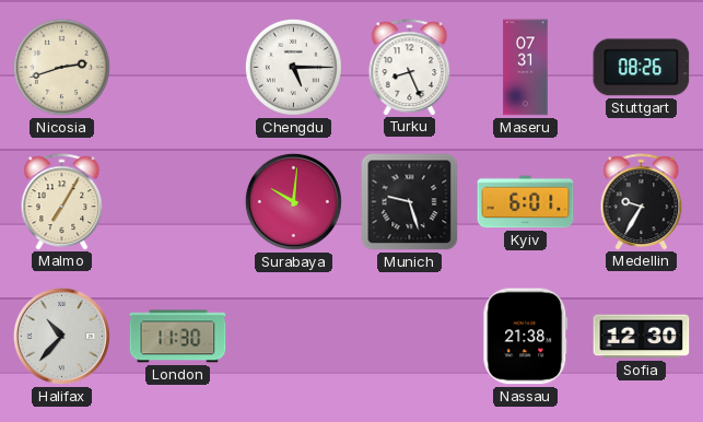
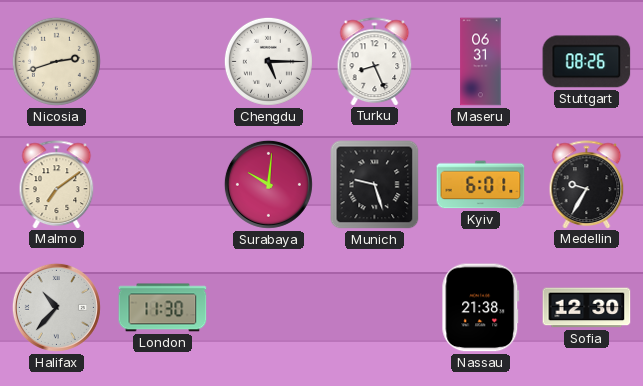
Maseru: 07:31 -> 06:31
Malmo: 7:05 -> 7:09
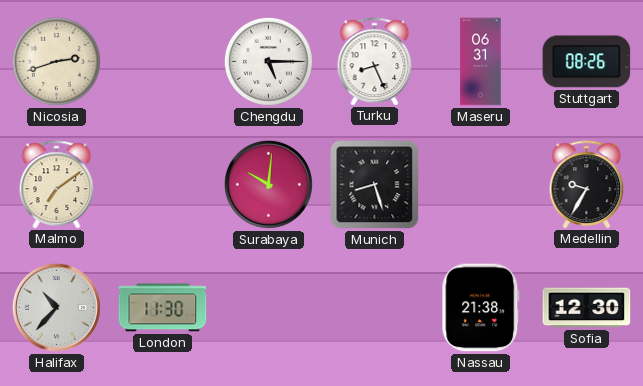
Munich: 9:27 -> 8:27
Kyiv: 6:01 -> none
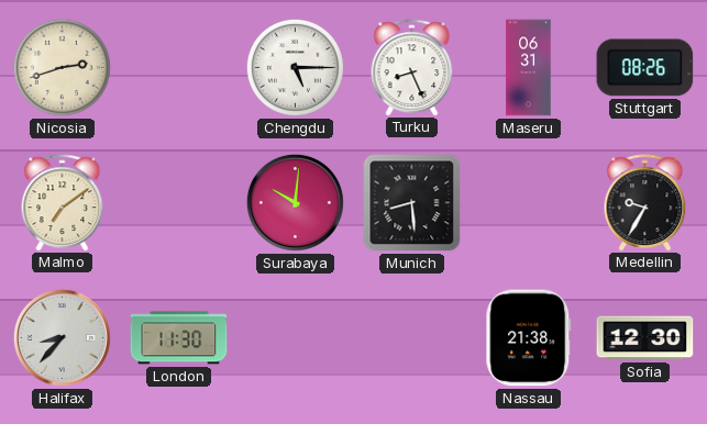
Munich: 8:27 -> 8:29
Halifax: 10:37 -> 8:37
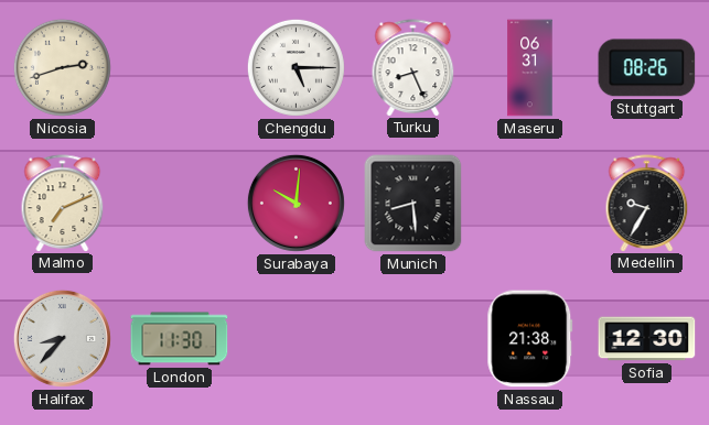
Malmo: 7:09 -> 7:11
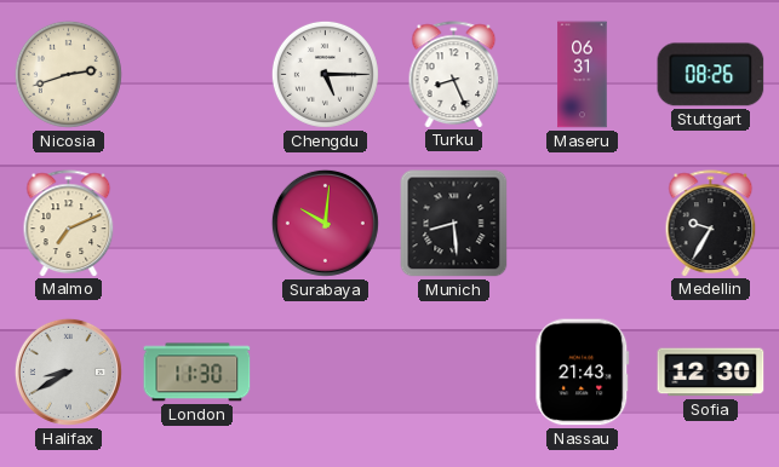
Halifax: 8:37 -> 8:40
Nassau: 21:38 -> 21:43
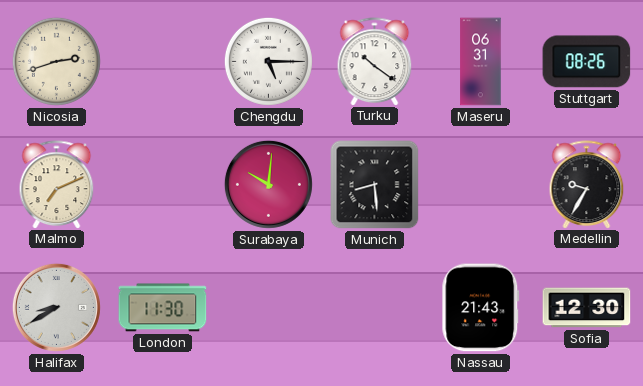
Turku: 8:26 -> 10:21
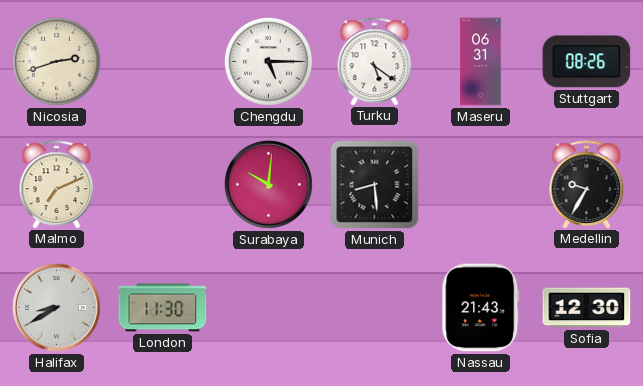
Turku: 10:21 -> 5:21
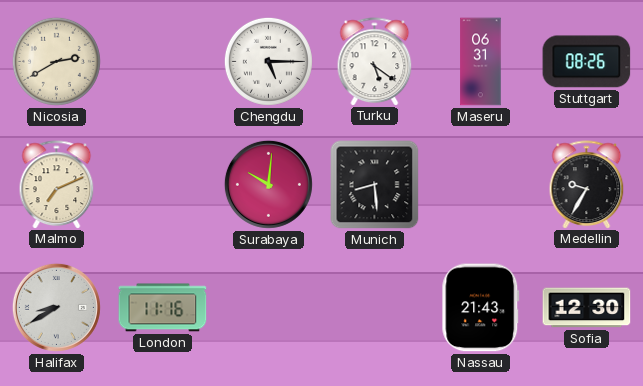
Nicosia: 2:42 -> 2:40
London: 11:30 -> 11:16
